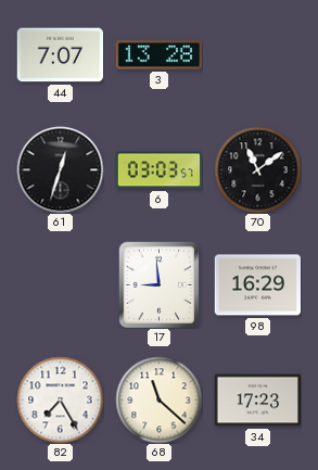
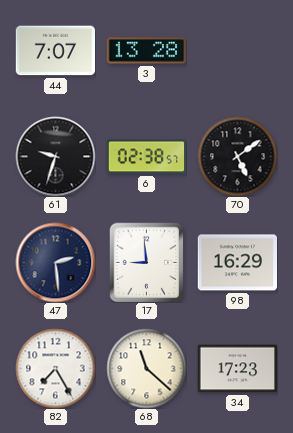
61: 12:33 -> 9:33
6: 03:03 -> 02:38
70: 11:09 -> 5:09
47: none -> 2:29
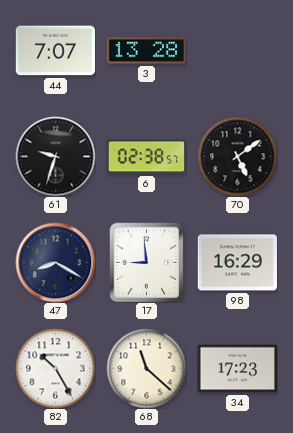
47: 2:29 -> 8:20
82: 7:25 -> 10:25
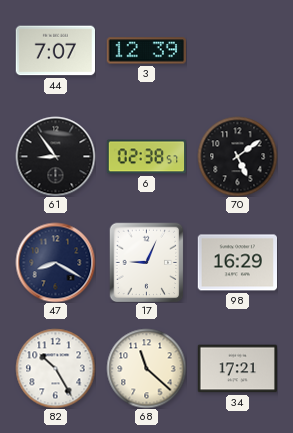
3: 13:28 -> 12:39
61: 9:33 -> 8:54
17: 8:59 -> 9:04
34: 17:23 -> 17:21
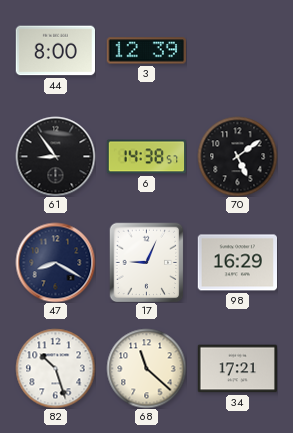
44: 7:07 -> 8:00
6: 02:38 -> 14:38
82: 10:25 -> 10:27
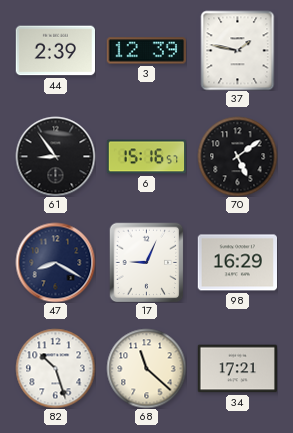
44: 8:00 -> 2:39
37: none -> 1:47
6: 14:38 -> 15:16
